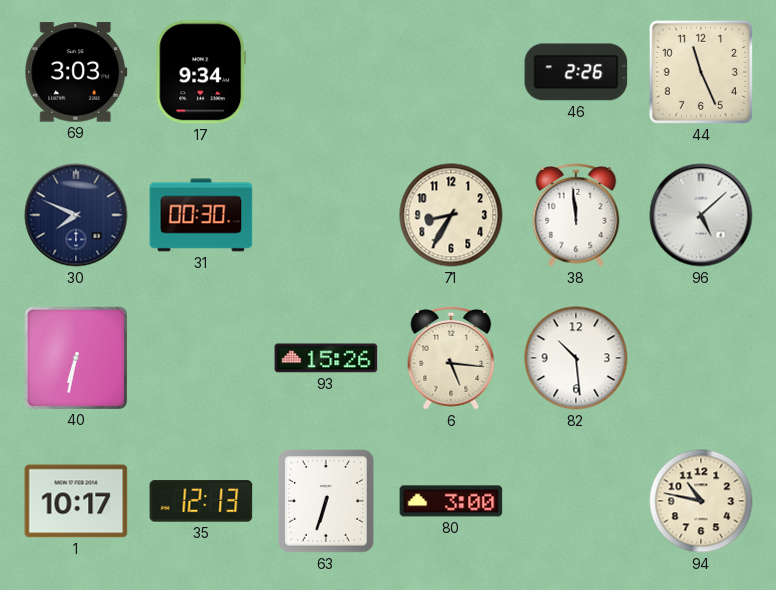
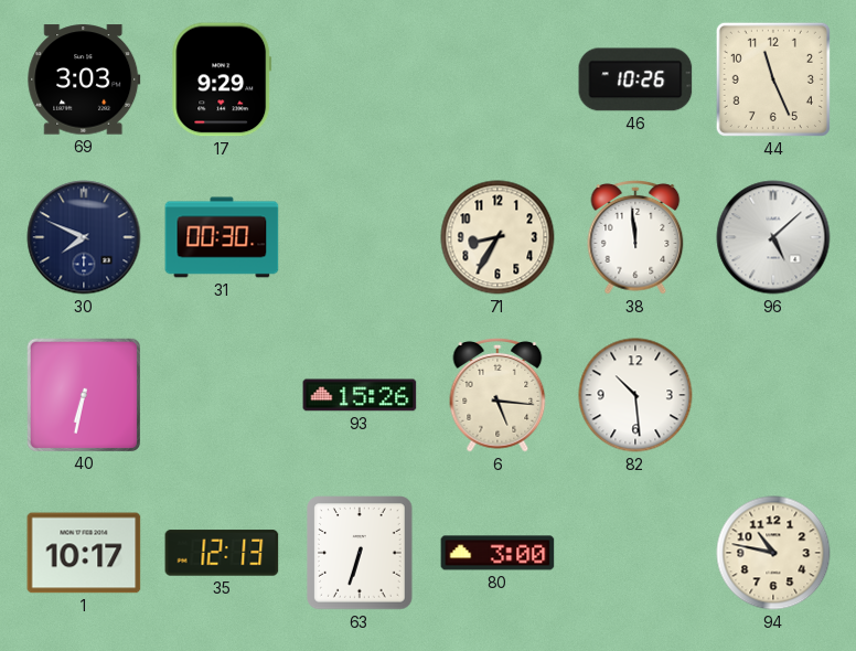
17: 9:34 -> 9:29
46: 2:26 -> 10:26
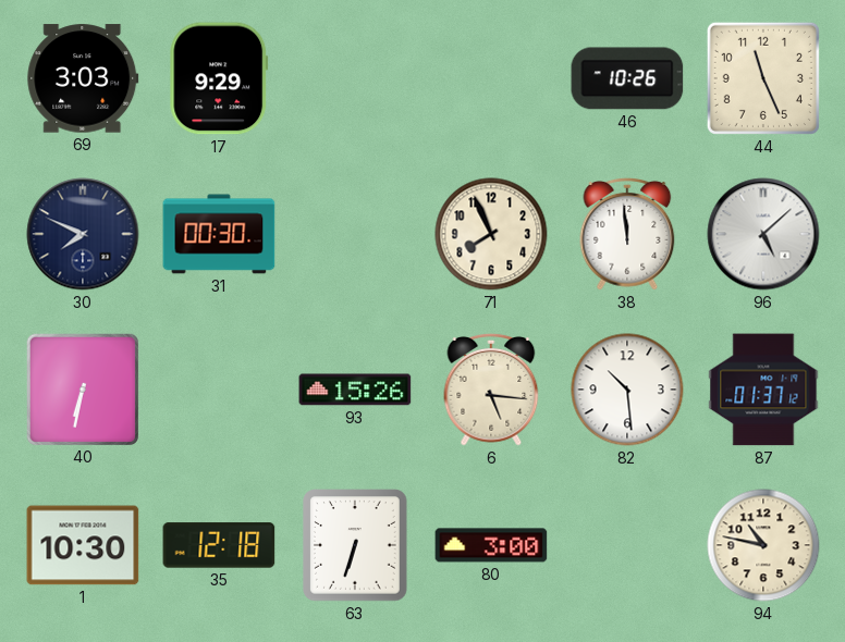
71: 8:35 -> 7:56
87: none -> 01:37
1: 10:17 -> 10:30
35: 12:13 -> 12:18
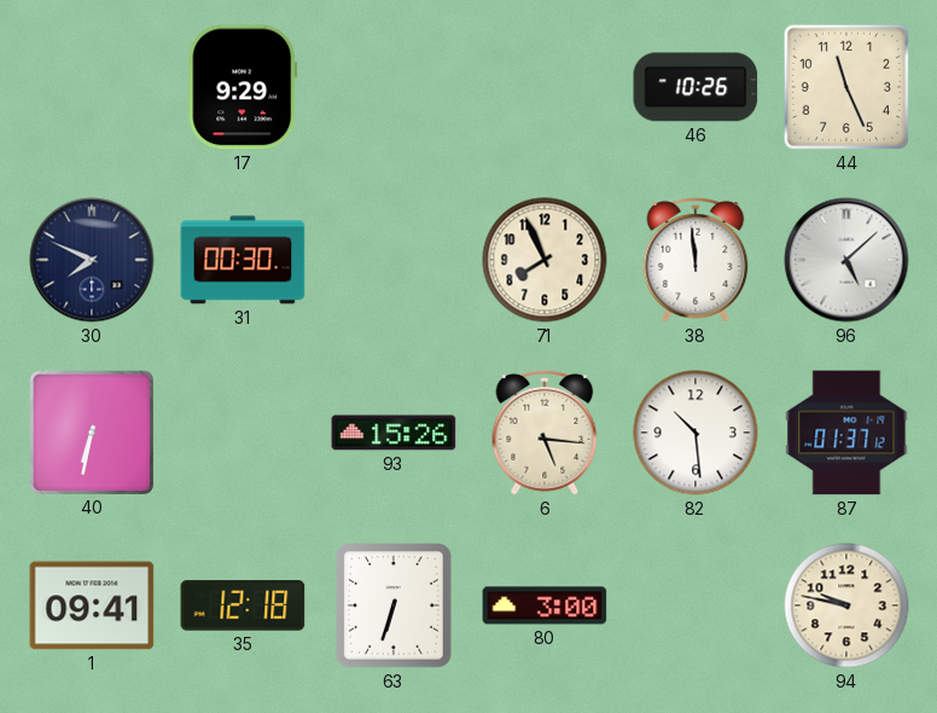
69: 3:03 -> none
1: 10:30 -> 09:41
94: 10:47 -> 9:47
